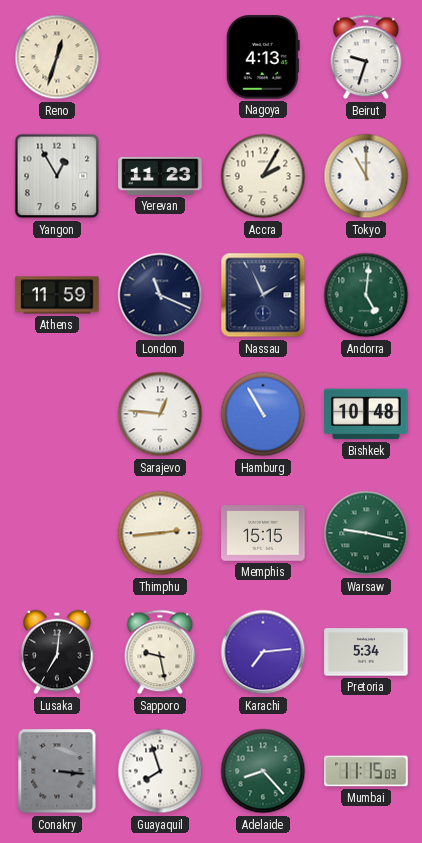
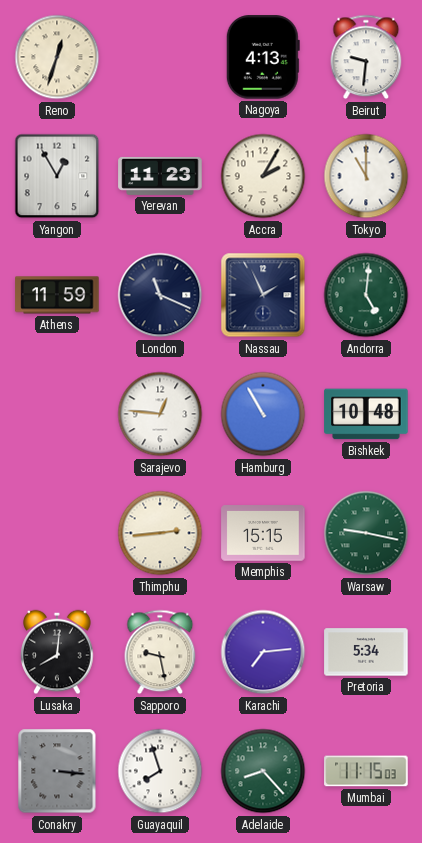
Beirut: 9:33 -> 9:31
Lusaka: 7:01 -> 8:01
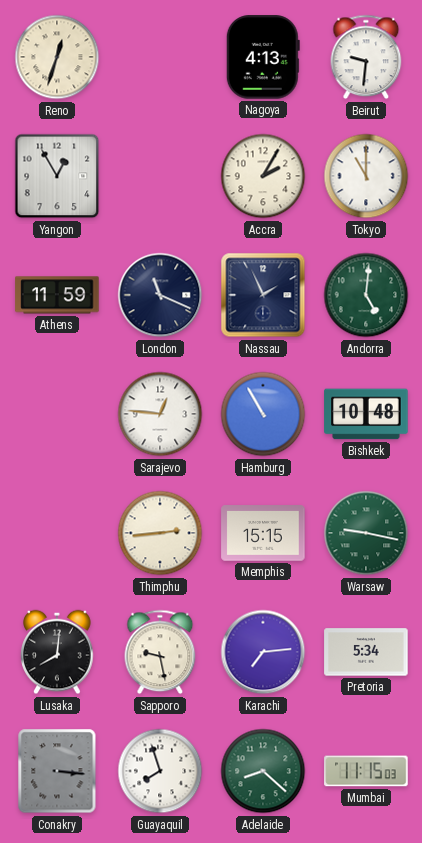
Yerevan: 11:23 -> none
Adelaide: 8:23 -> 8:22
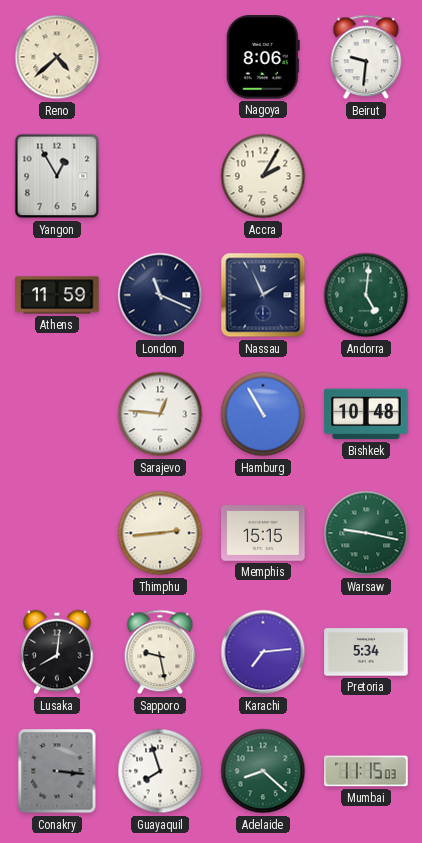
Reno: 12:33 -> 4:38
Nagoya: 4:13 -> 8:06
Tokyo: 11:00 -> none
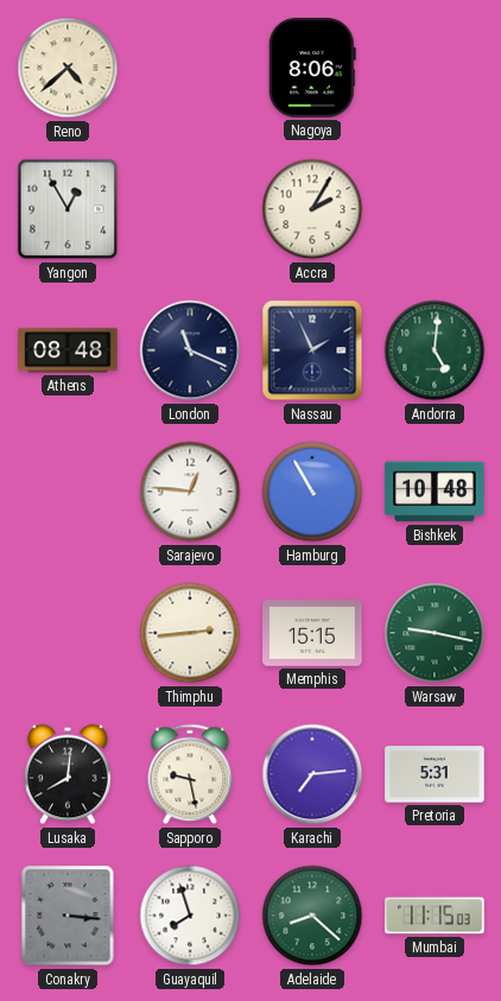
Beirut: 9:31 -> none
Athens: 11:59 -> 08:48
Pretoria: 5:34 -> 5:31
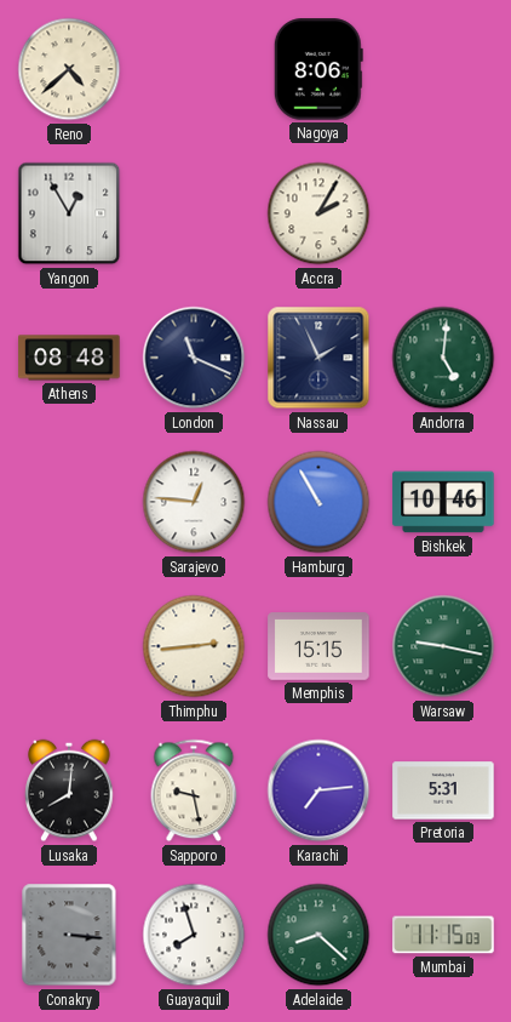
Bishkek: 10:48 -> 10:46
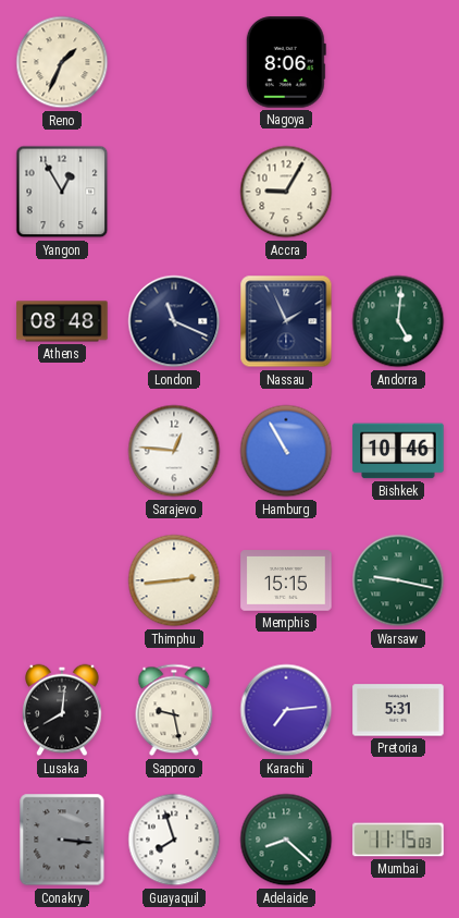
Reno: 4:38 -> 1:34
Accra: 2:05 -> 9:05
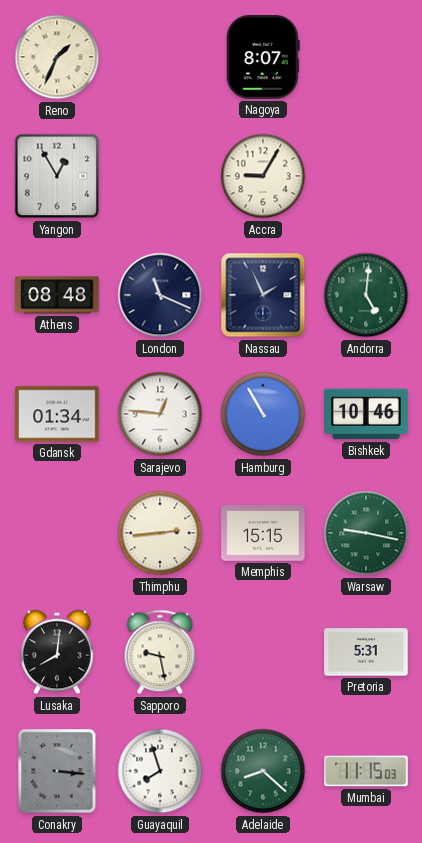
Nagoya: 8:06 -> 8:07
Gdansk: none -> 01:34
Karachi: 7:14 -> none
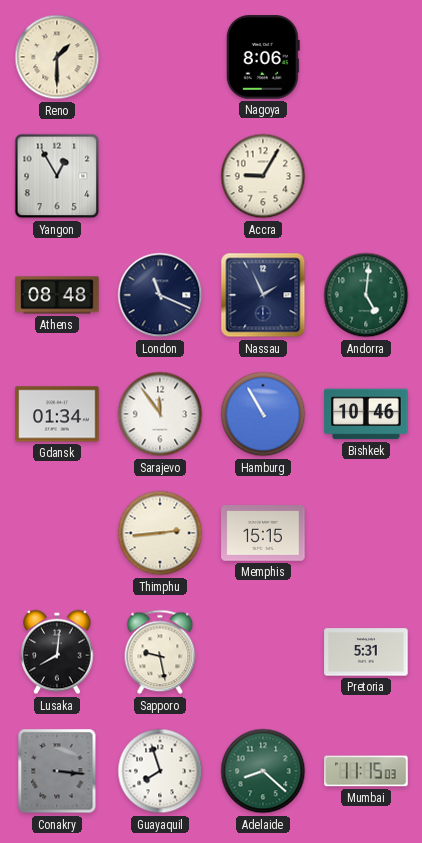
Reno: 1:34 -> 1:30
Nagoya: 8:07 -> 8:06
Sarajevo: 12:46 -> 11:54
Warsaw: 9:17 -> none
